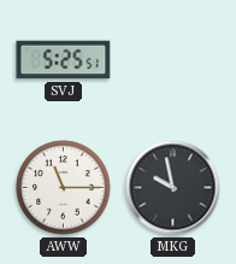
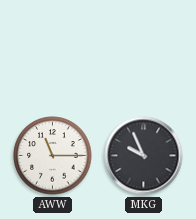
SVJ: 5:25 -> none
MKG: 9:58 -> 9:56
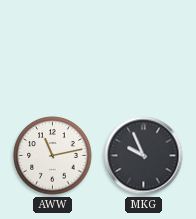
AWW: 11:15 -> 11:13
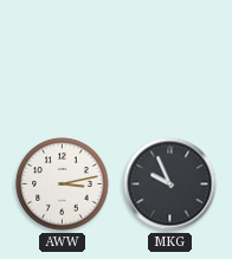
AWW: 11:13 -> 3:13
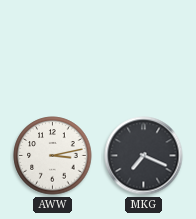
MKG: 9:56 -> 7:19
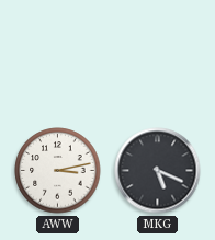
MKG: 7:19 -> 5:19
